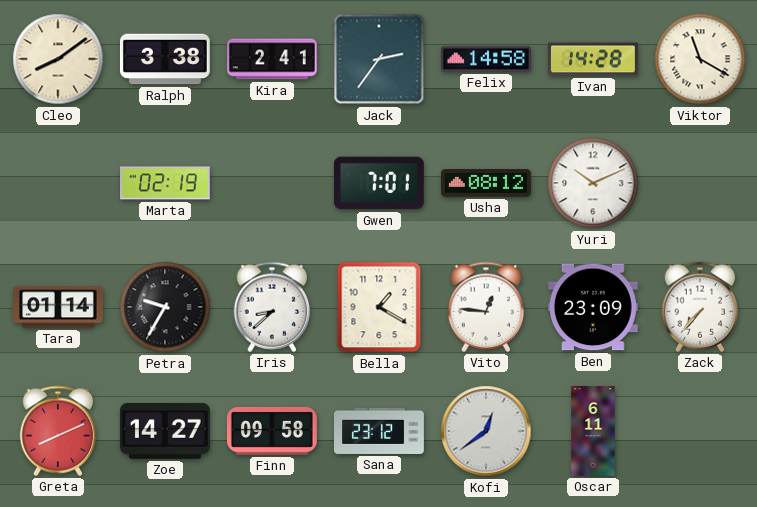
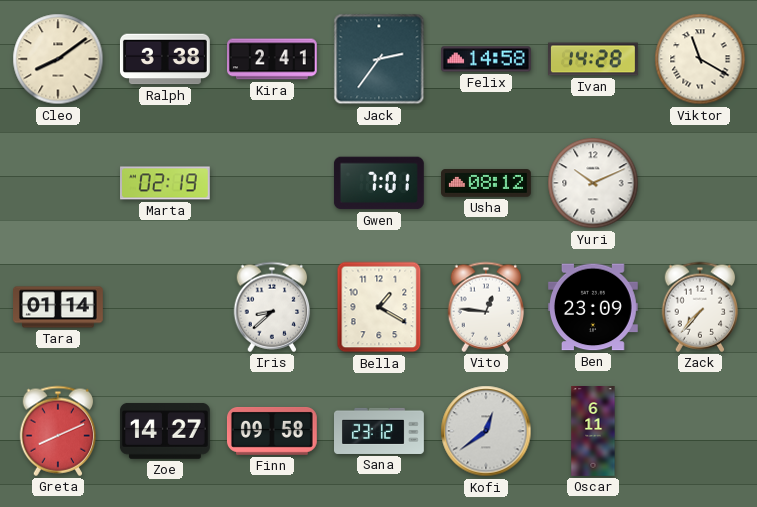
Petra: 9:35 -> none
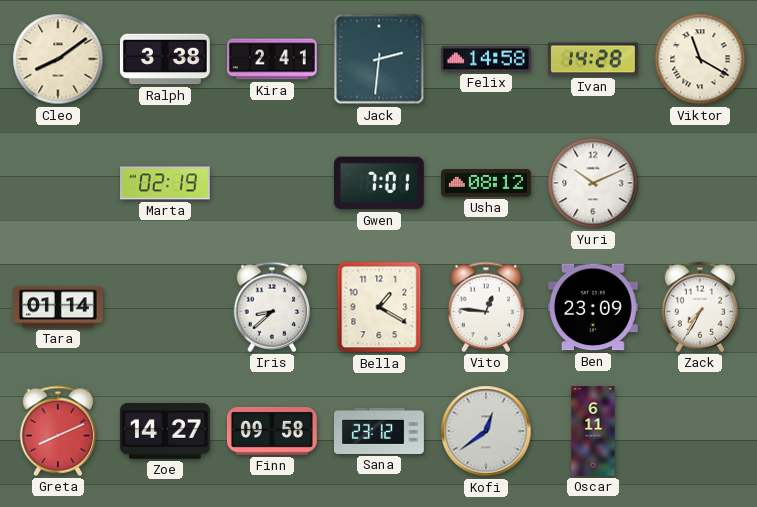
Jack: 2:36 -> 2:31
Zack: 7:37 -> 7:35
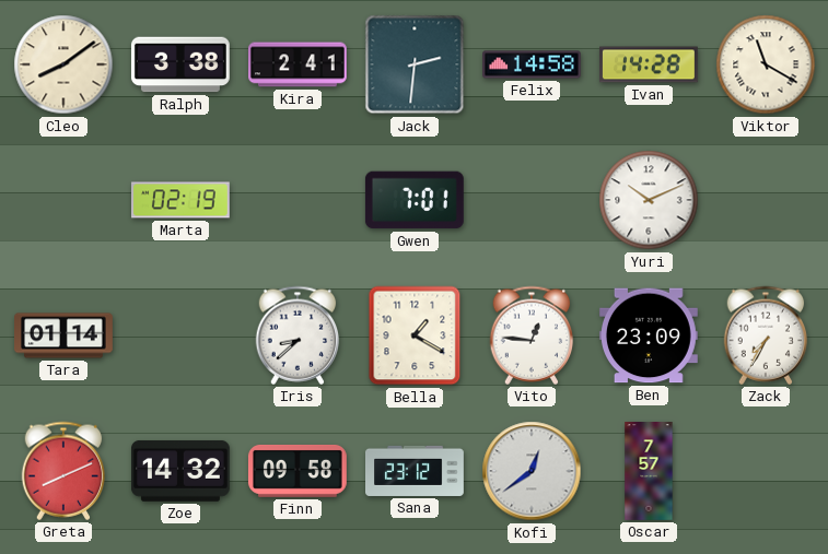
Usha: 08:12 -> none
Zoe: 14:27 -> 14:32
Oscar: 6:11 -> 7:57
